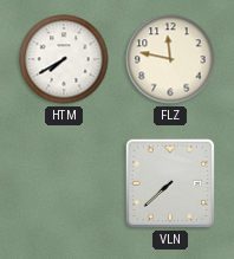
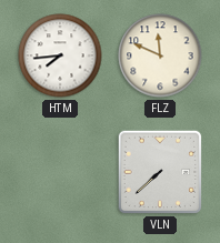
HTM: 7:40 -> 7:44
FLZ: 11:47 -> 11:49
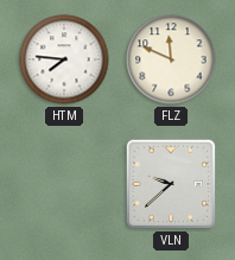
HTM: 7:44 -> 7:46
VLN: 7:38 -> 9:38
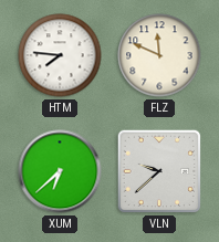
XUM: none -> 6:38
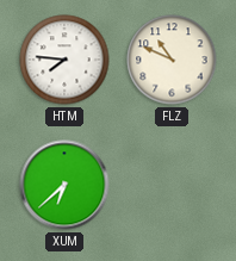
FLZ: 11:49 -> 10:49
VLN: 9:38 -> none
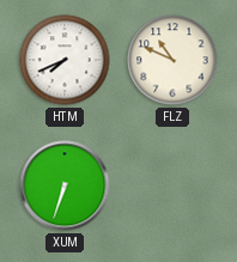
HTM: 7:46 -> 7:41
XUM: 6:38 -> 6:33
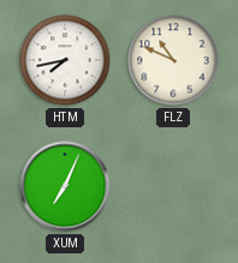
HTM: 7:41 -> 7:43
XUM: 6:33 -> 7:04
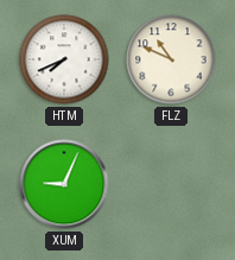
HTM: 7:43 -> 7:41
XUM: 7:04 -> 9:04
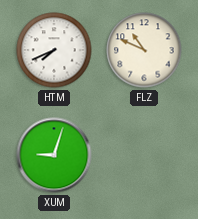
XUM: 9:04 -> 9:03
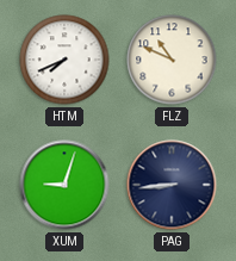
PAG: none -> 8:44
